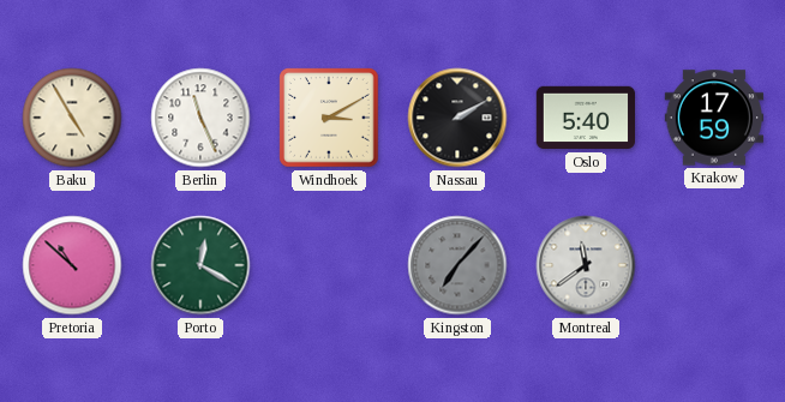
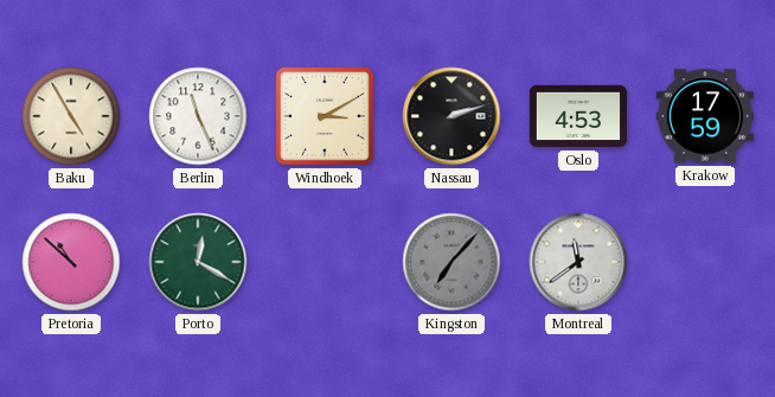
Nassau: 2:10 -> 2:12
Oslo: 5:40 -> 4:53
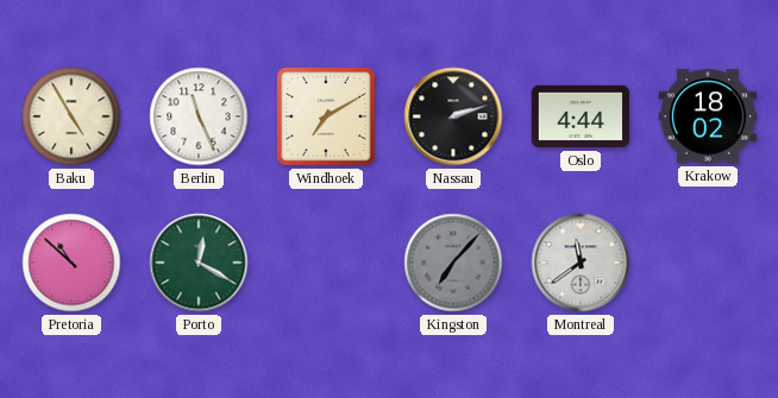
Windhoek: 3:10 -> 7:10
Oslo: 4:53 -> 4:44
Krakow: 17:59 -> 18:02
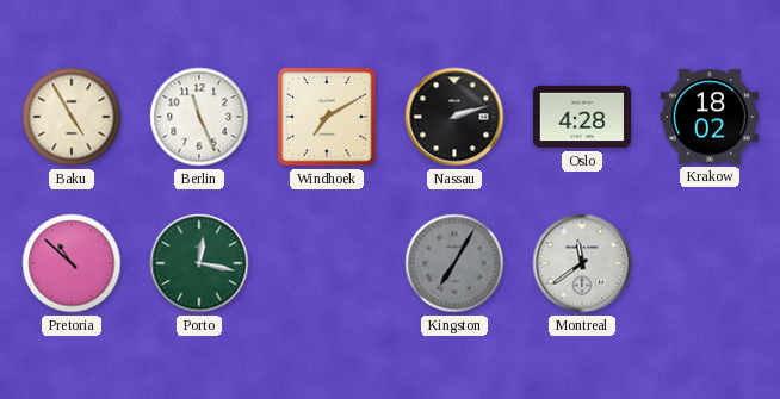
Oslo: 4:44 -> 4:28
Porto: 12:20 -> 12:17
Kingston: 7:07 -> 7:05
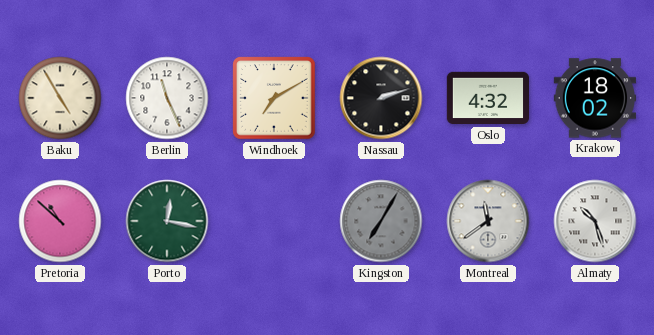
Oslo: 4:28 -> 4:32
Almaty: none -> 10:27
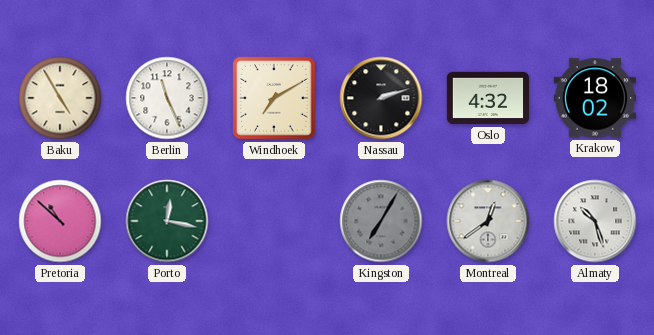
Montreal: 11:39 -> 12:39
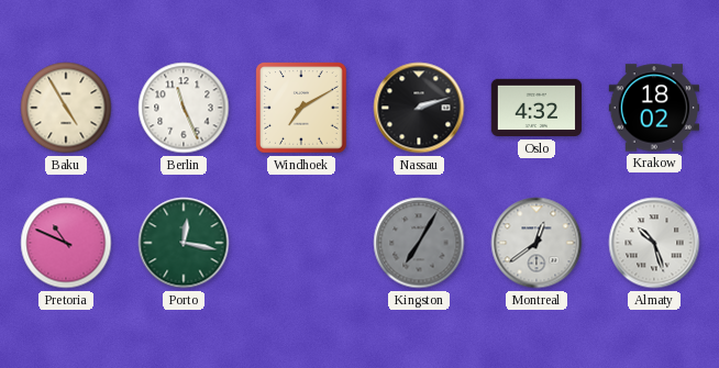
Pretoria: 10:52 -> 10:49
